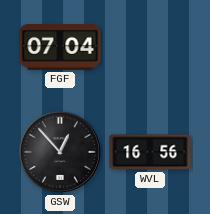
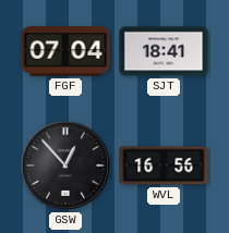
SJT: none -> 18:41
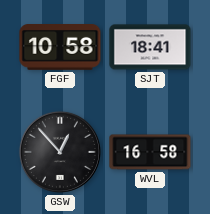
FGF: 07:04 -> 10:58
WVL: 16:56 -> 16:58
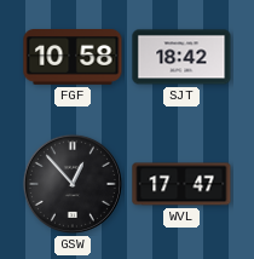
SJT: 18:41 -> 18:42
WVL: 16:58 -> 17:47
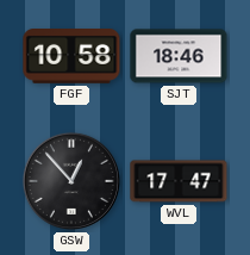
SJT: 18:42 -> 18:46
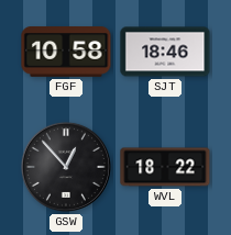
WVL: 17:47 -> 18:22
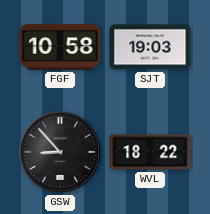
SJT: 18:46 -> 19:03
GSW: 12:53 -> 8:53
